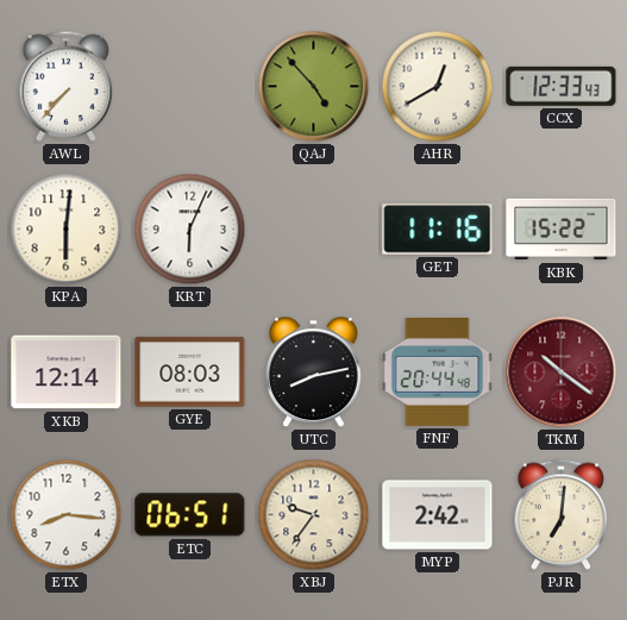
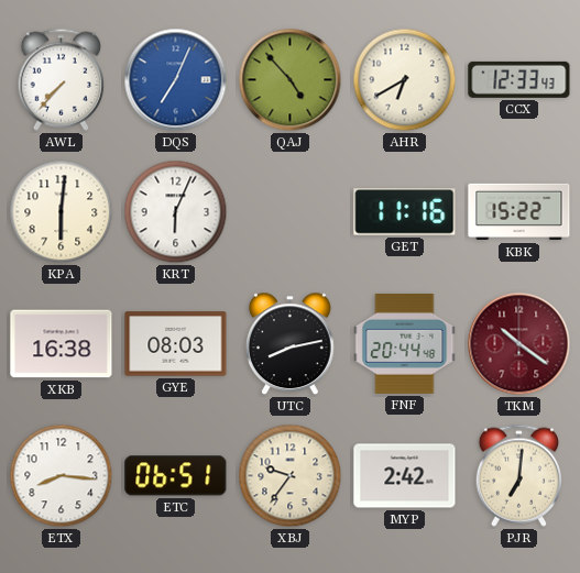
DQS: none -> 7:04
AHR: 12:40 -> 6:40
XKB: 12:14 -> 16:38
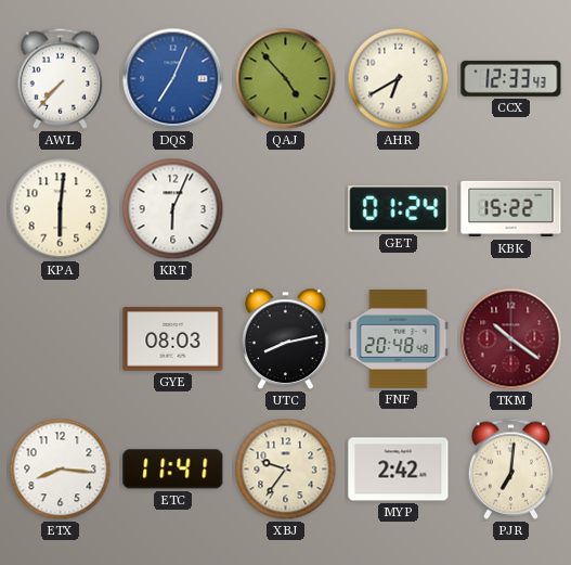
GET: 11:16 -> 01:24
XKB: 16:38 -> none
FNF: 20:44 -> 20:48
ETC: 06:51 -> 11:41
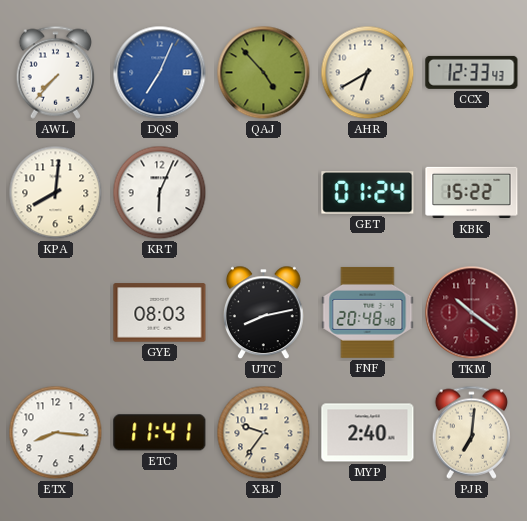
KPA: 6:01 -> 8:01
MYP: 2:42 -> 2:40
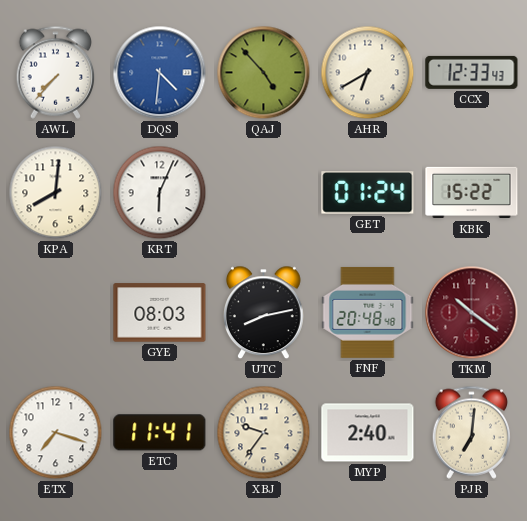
DQS: 7:04 -> 4:31
ETX: 8:16 -> 7:18
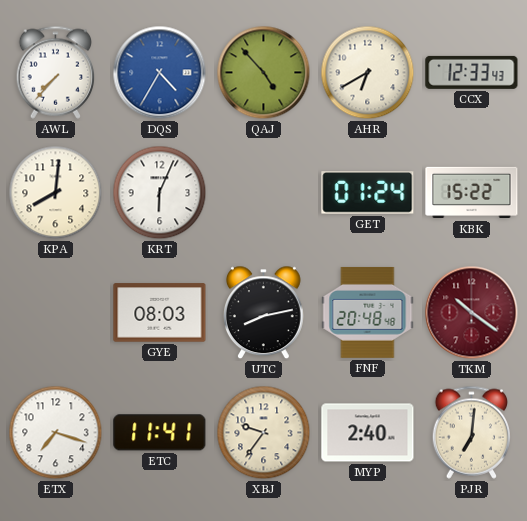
DQS: 4:31 -> 4:35
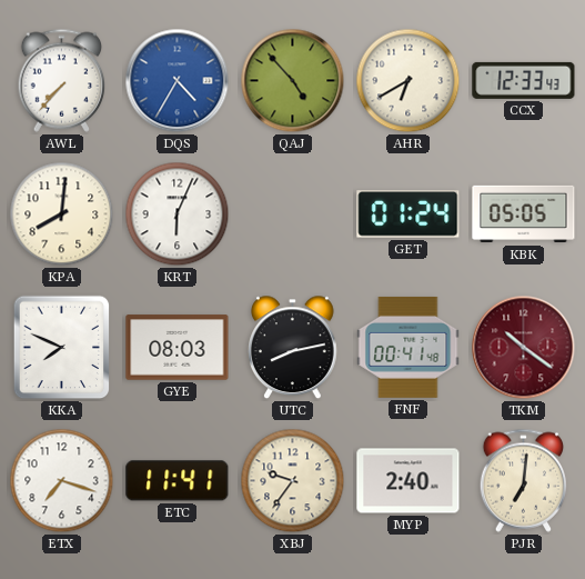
KBK: 15:22 -> 05:05
KKA: none -> 7:49
FNF: 20:48 -> 00:41
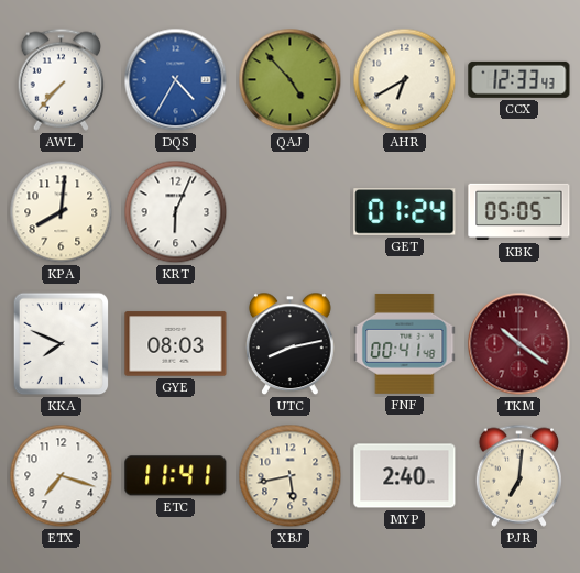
XBJ: 9:36 -> 5:43
